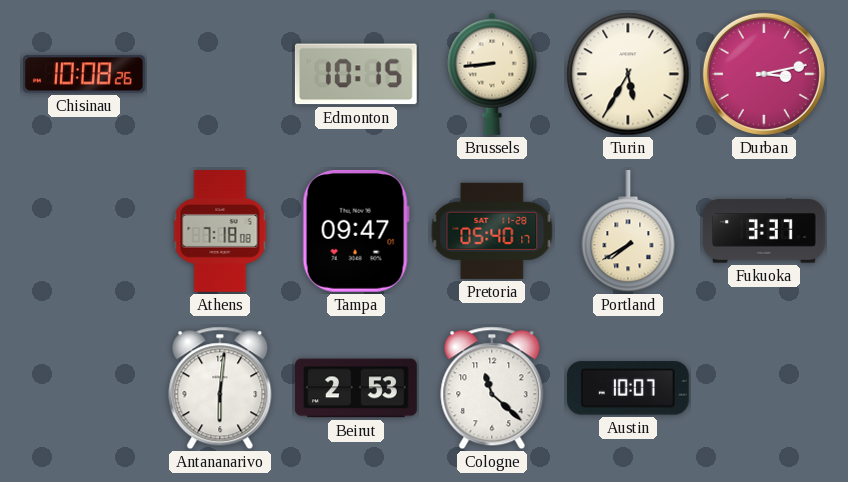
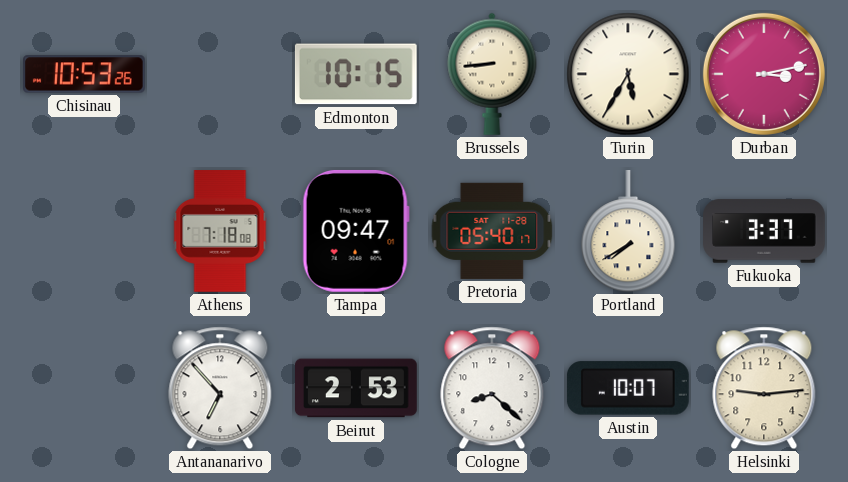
Chisinau: 10:08 -> 10:53
Antananarivo: 6:01 -> 6:53
Cologne: 11:22 -> 8:22
Helsinki: none -> 9:14
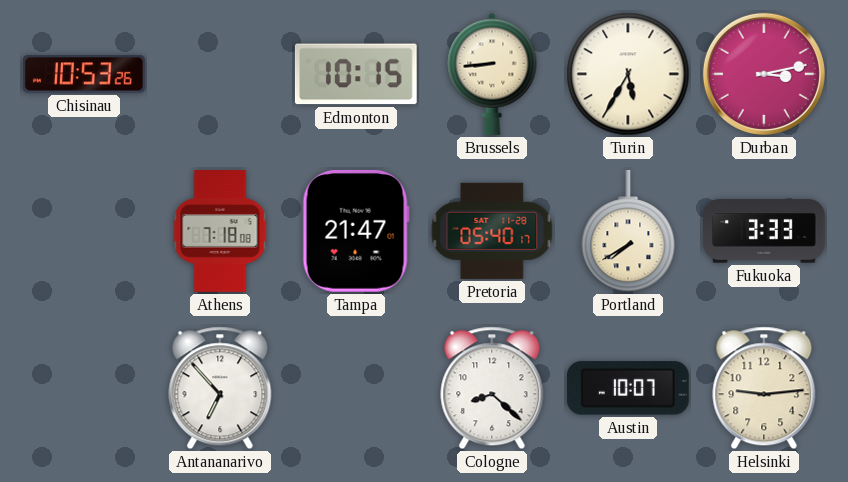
Tampa: 09:47 -> 21:47
Fukuoka: 3:37 -> 3:33
Beirut: 2:53 -> none
